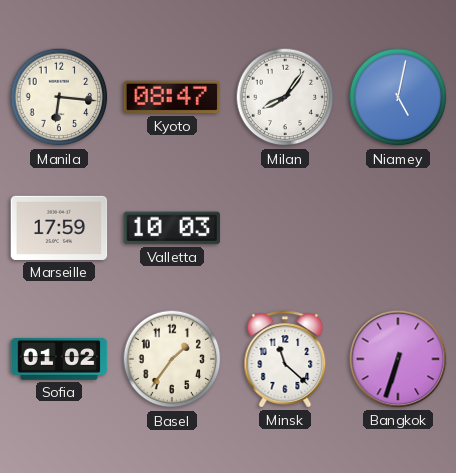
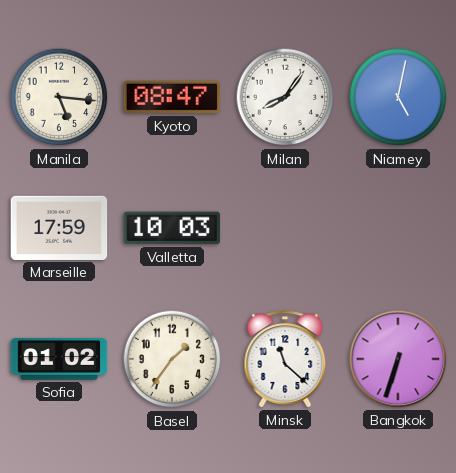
Manila: 6:16 -> 5:16
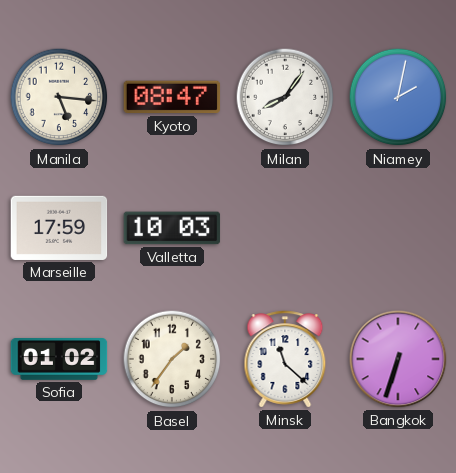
Niamey: 5:02 -> 2:02
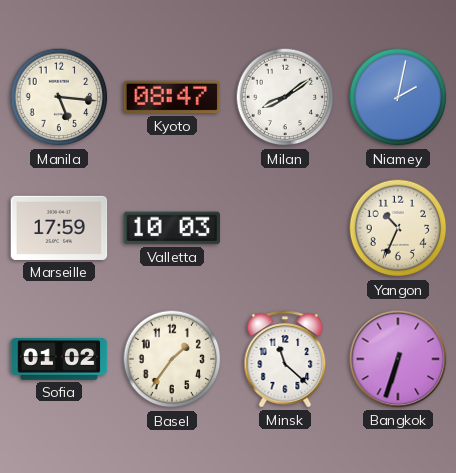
Milan: 8:06 -> 8:09
Yangon: none -> 10:34
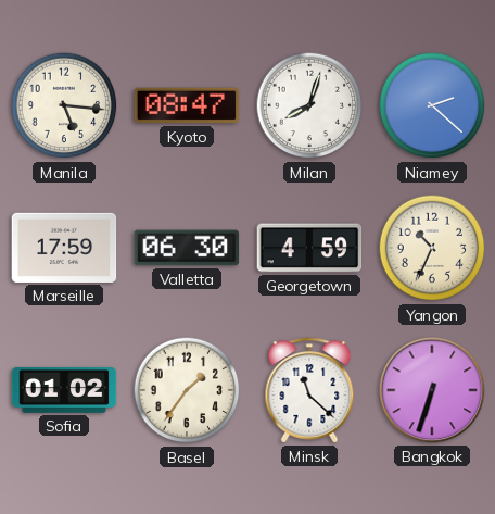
Milan: 8:09 -> 8:03
Niamey: 2:02 -> 2:22
Valletta: 10:03 -> 06:30
Georgetown: none -> 4:59
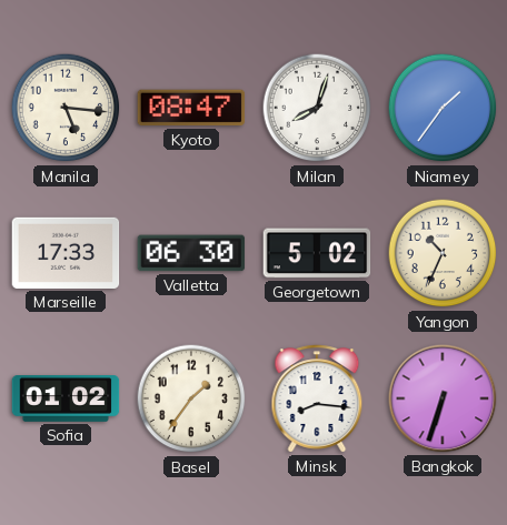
Niamey: 2:22 -> 1:36
Marseille: 17:59 -> 17:33
Georgetown: 4:59 -> 5:02
Minsk: 11:22 -> 8:16
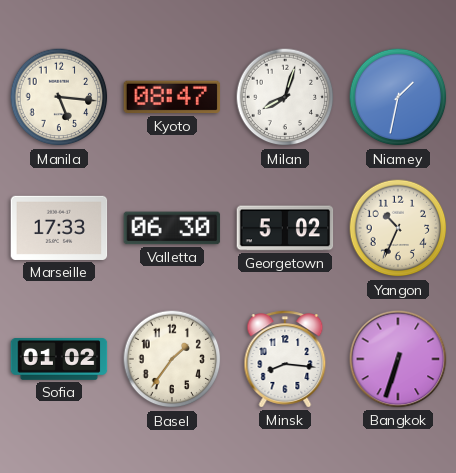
Niamey: 1:36 -> 1:32
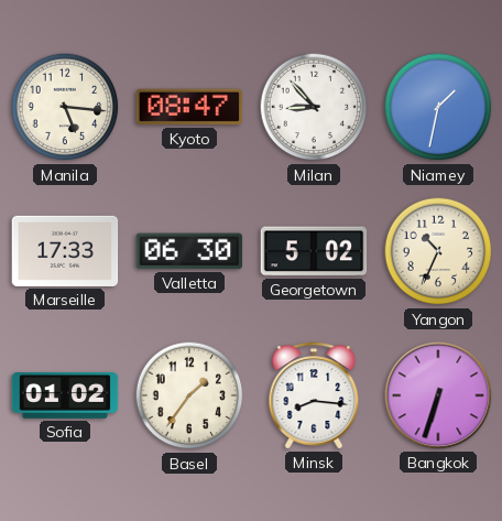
Milan: 8:03 -> 8:53
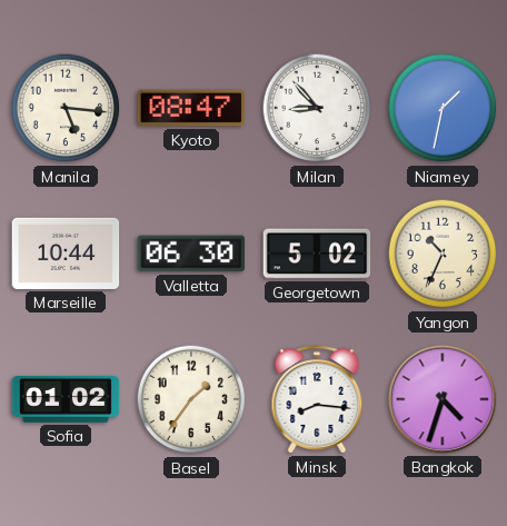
Marseille: 17:33 -> 10:44
Bangkok: 6:33 -> 4:33
